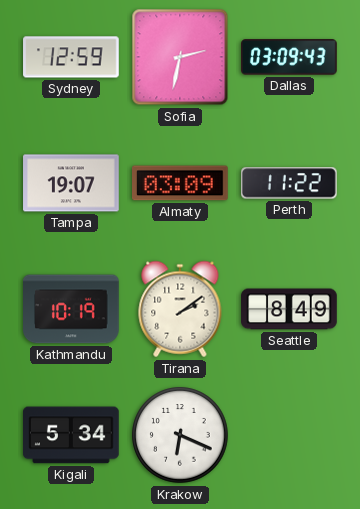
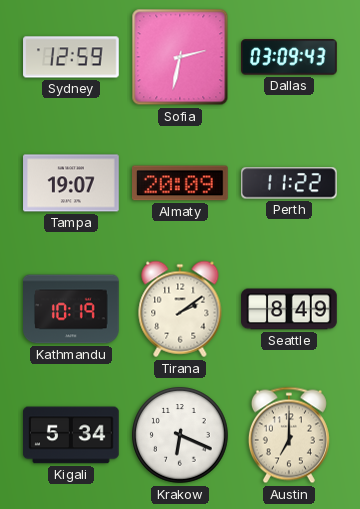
Almaty: 03:09 -> 20:09
Austin: none -> 7:00
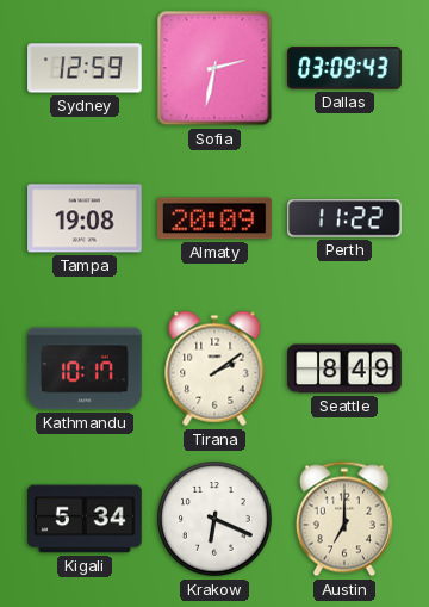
Tampa: 19:07 -> 19:08
Kathmandu: 10:19 -> 10:17
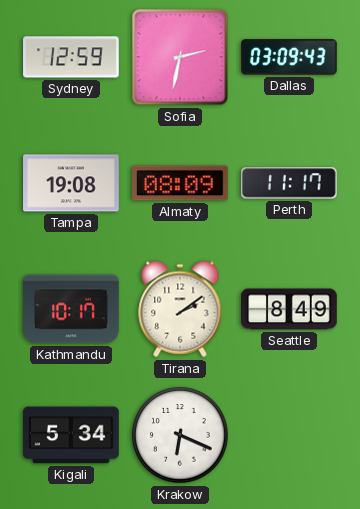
Almaty: 20:09 -> 08:09
Perth: 11:22 -> 11:17
Austin: 7:00 -> none
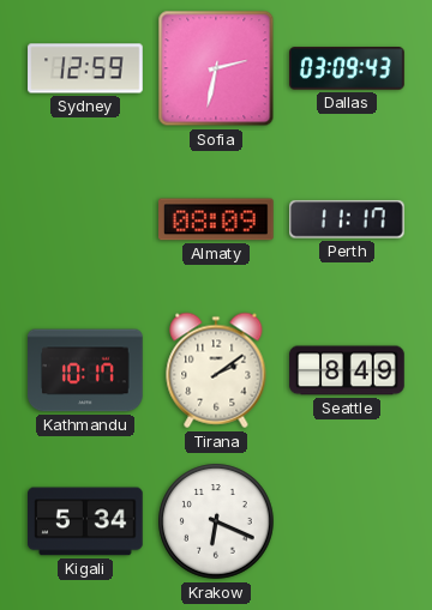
Tampa: 19:08 -> none
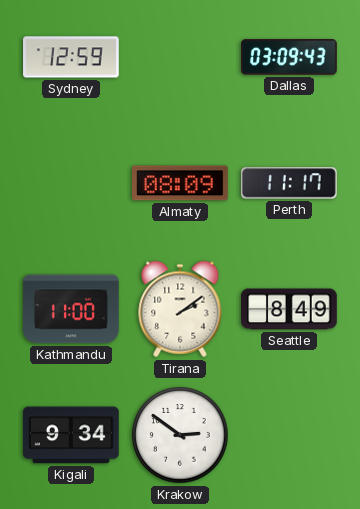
Sofia: 2:32 -> none
Kathmandu: 10:17 -> 11:00
Kigali: 5:34 -> 9:34
Krakow: 6:19 -> 2:51
